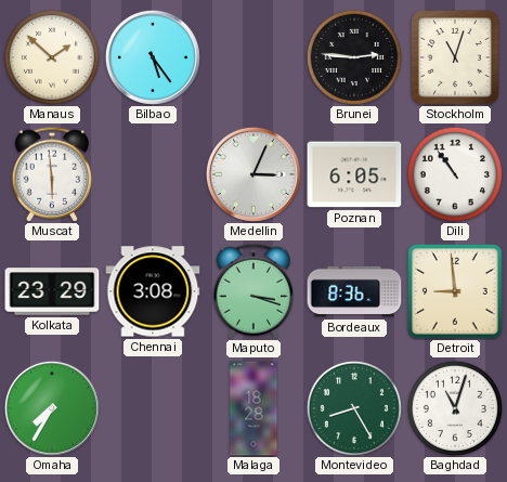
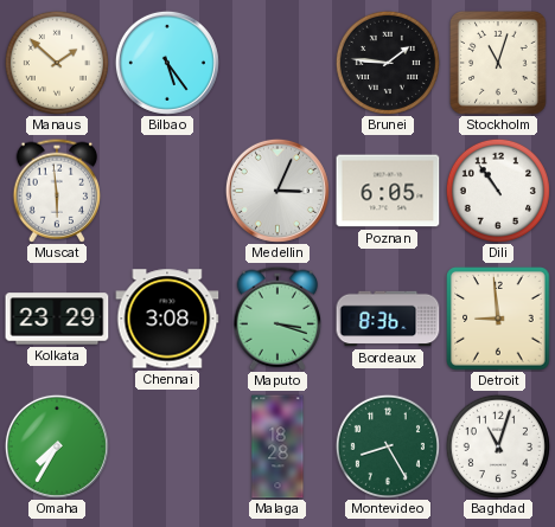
Brunei: 2:46 -> 1:46
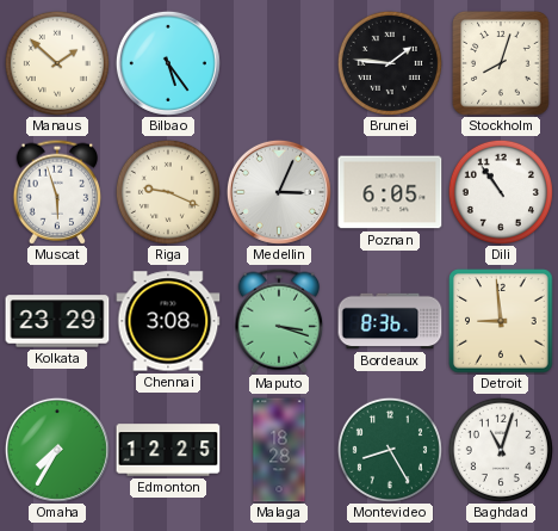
Stockholm: 11:03 -> 8:03
Muscat: 5:59 -> 5:57
Riga: none -> 9:19
Edmonton: none -> 12:25
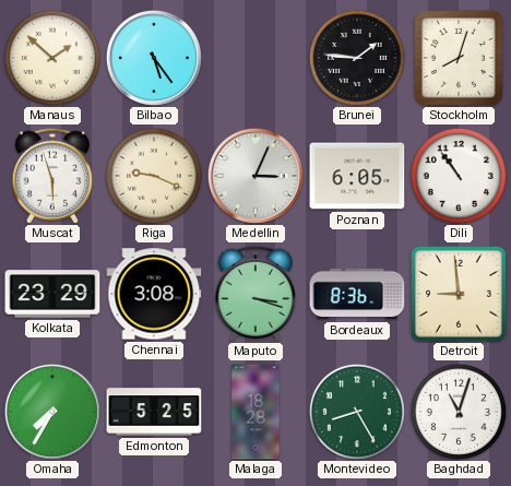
Edmonton: 12:25 -> 5:25
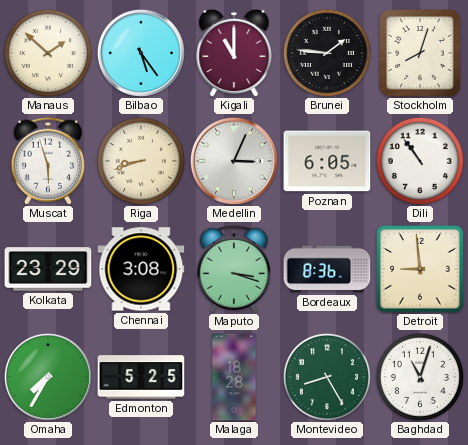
Kigali: none -> 11:00
Riga: 9:19 -> 8:42
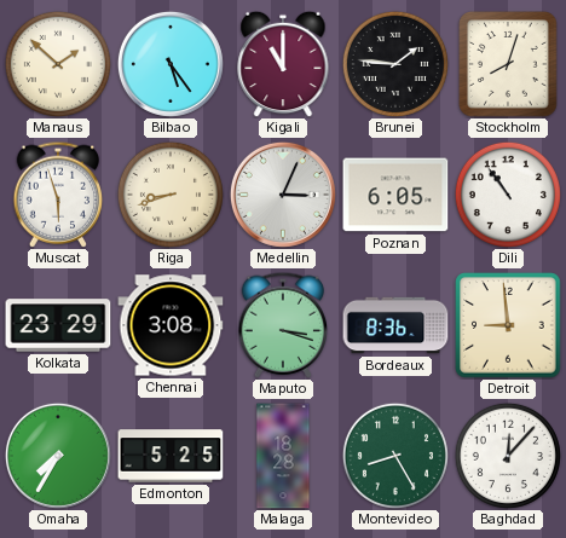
Baghdad: 11:03 -> 12:07
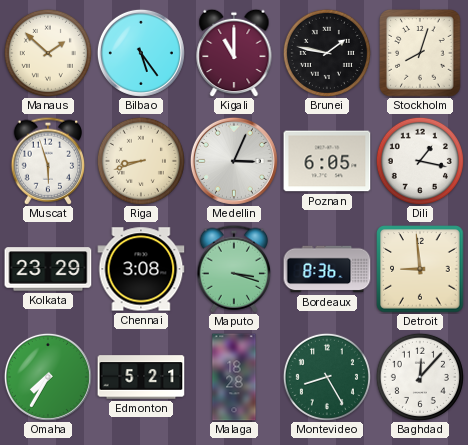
Brunei: 1:46 -> 1:47
Dili: 10:54 -> 1:17
Edmonton: 5:25 -> 5:21
